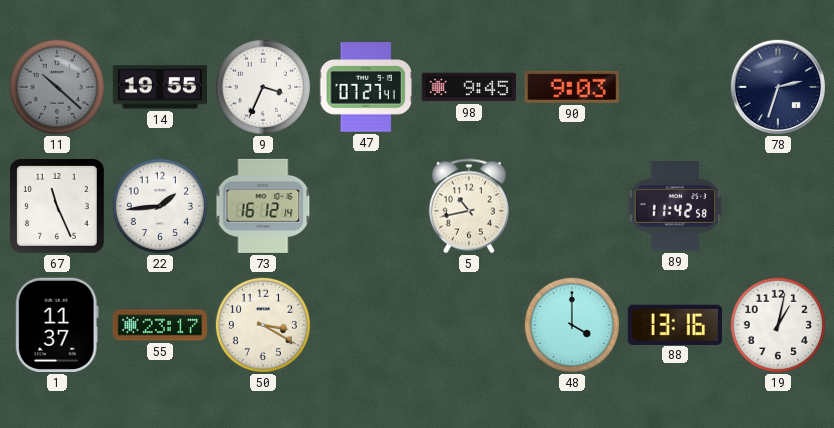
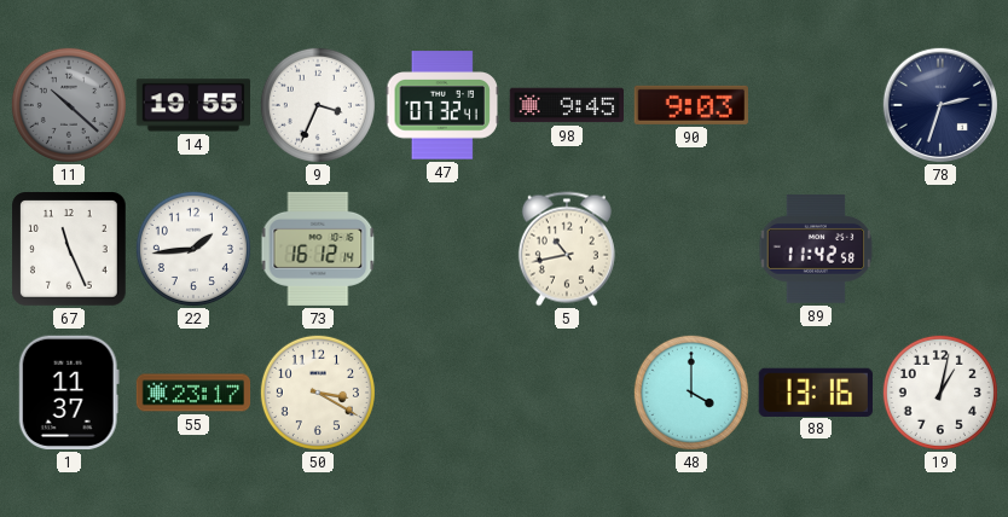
47: 07:27 -> 07:32
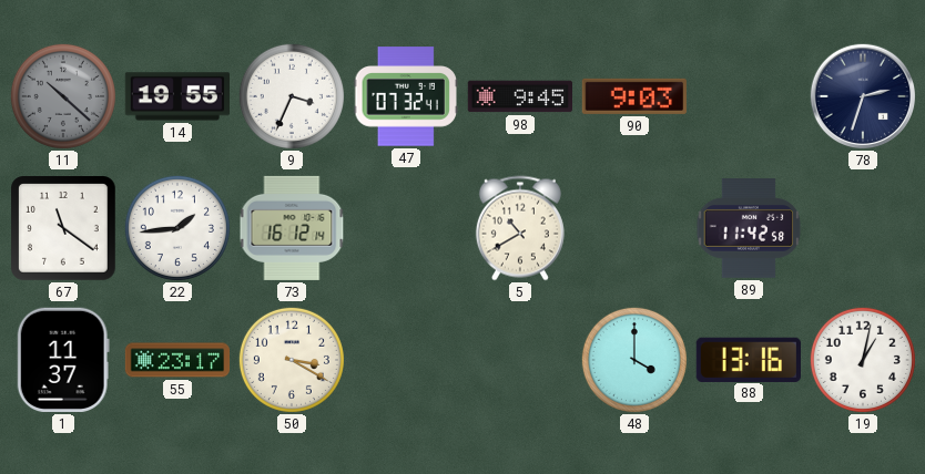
67: 11:26 -> 11:21
5: 10:43 -> 10:40
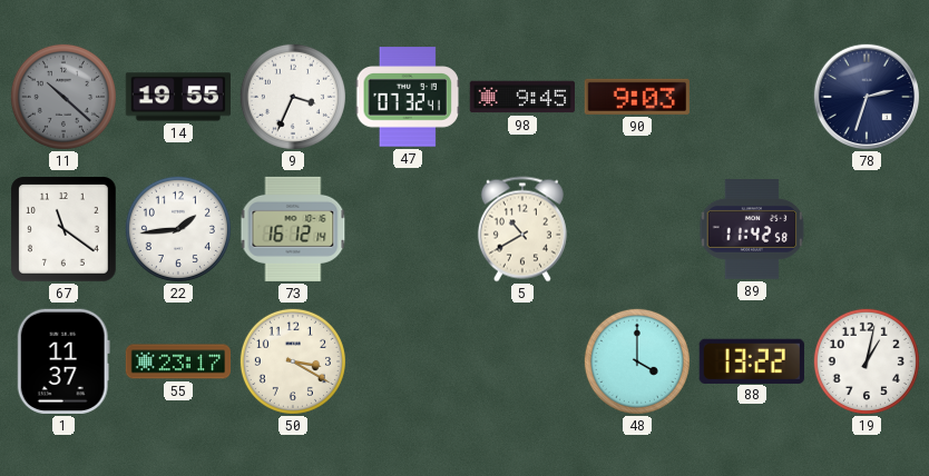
88: 13:16 -> 13:22
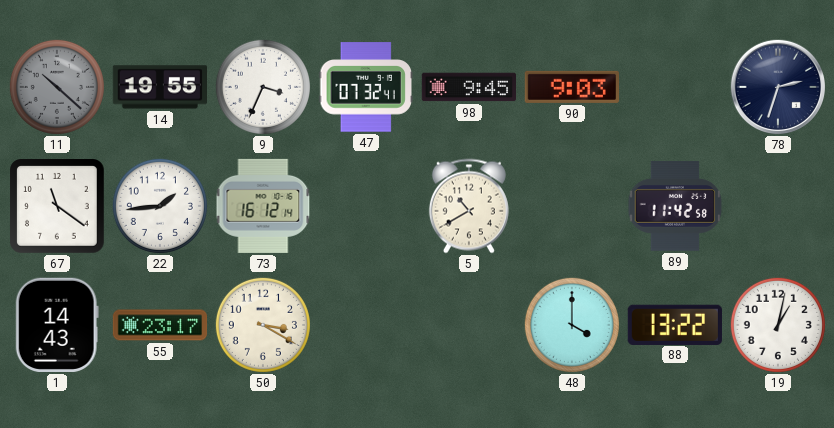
1: 11:37 -> 14:43
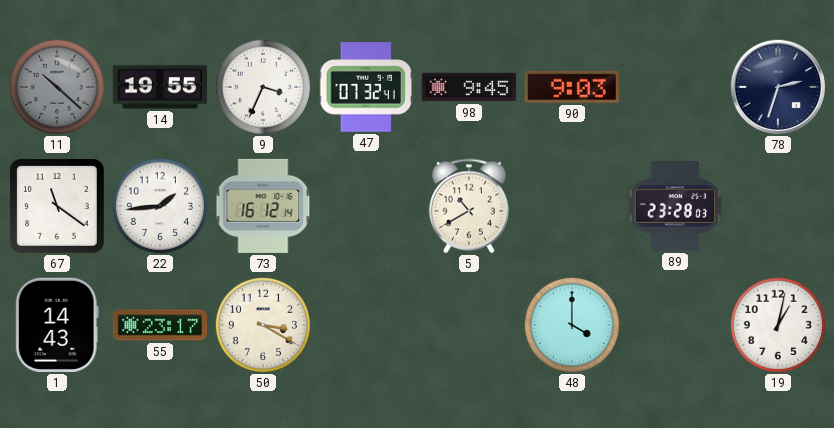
89: 11:42 -> 23:28
88: 13:22 -> none
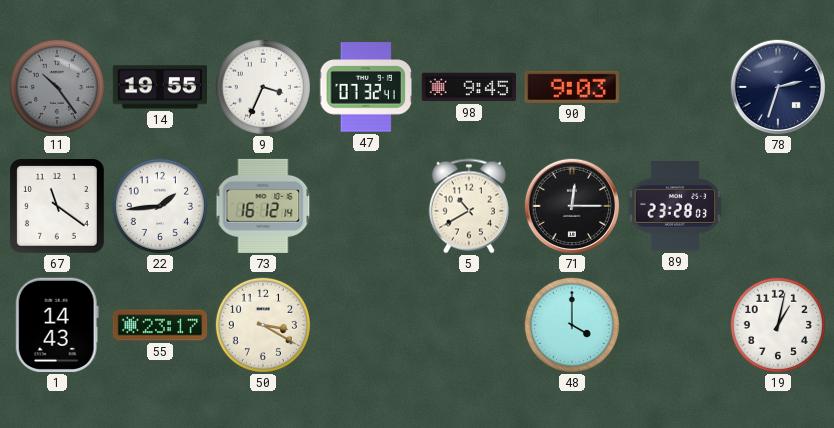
11: 10:22 -> 10:24
71: none -> 12:15
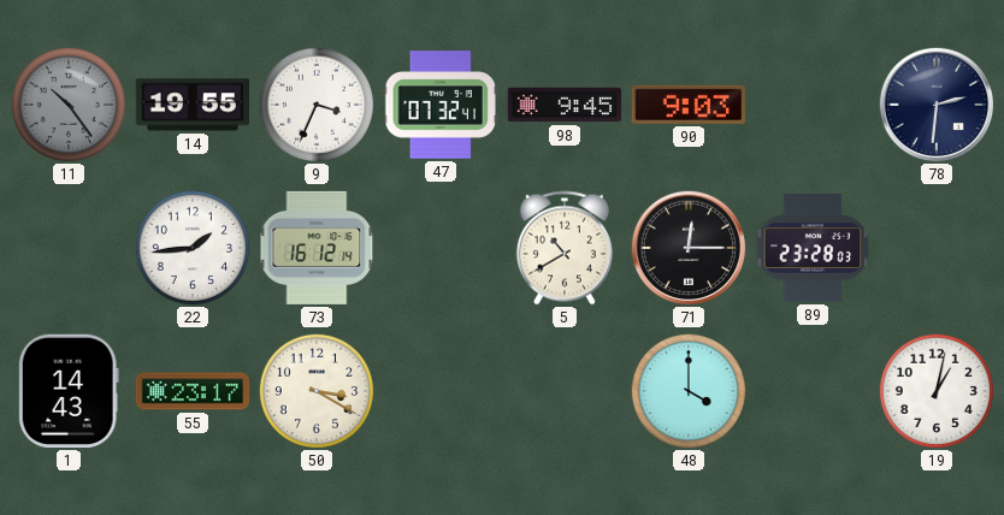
78: 2:33 -> 2:31
67: 11:21 -> none
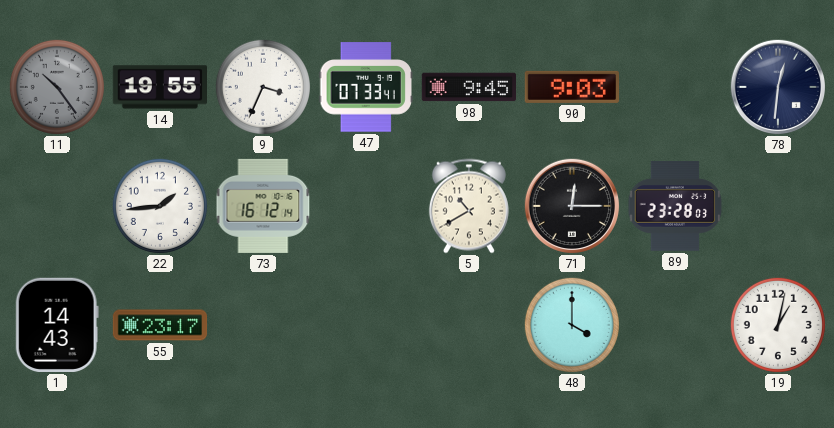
47: 07:32 -> 07:33
78: 2:31 -> 12:31
50: 3:20 -> none
